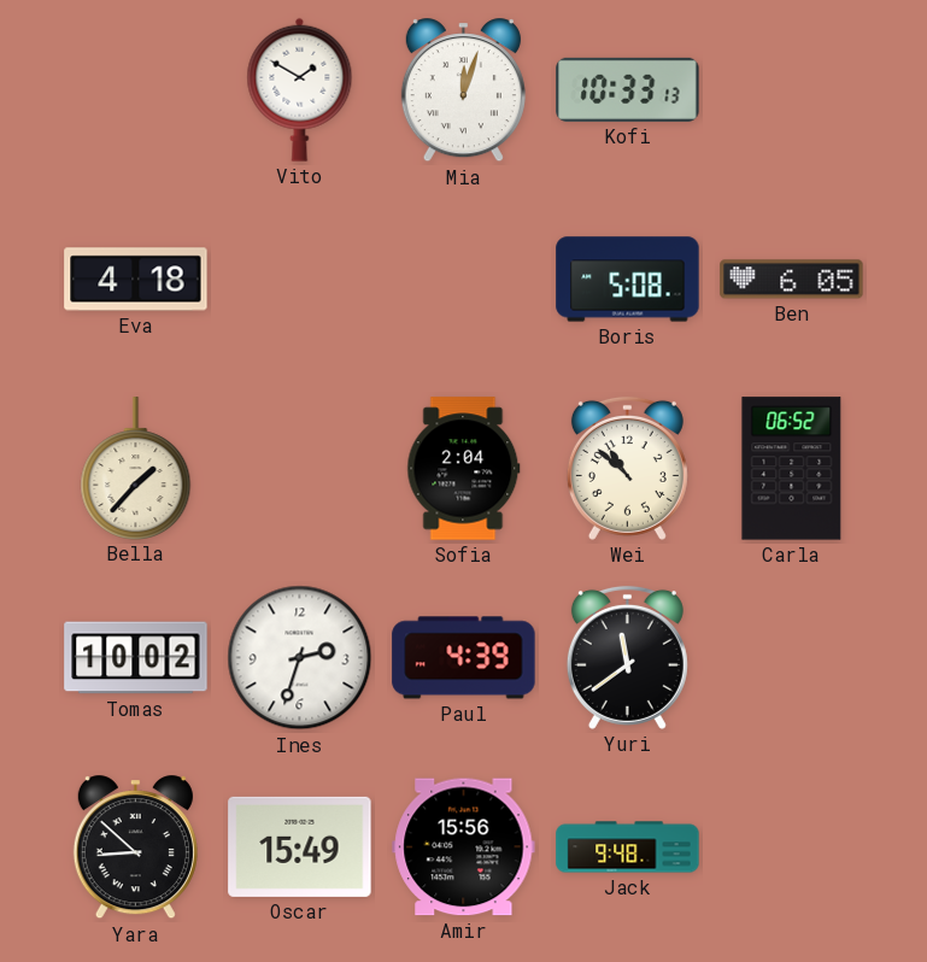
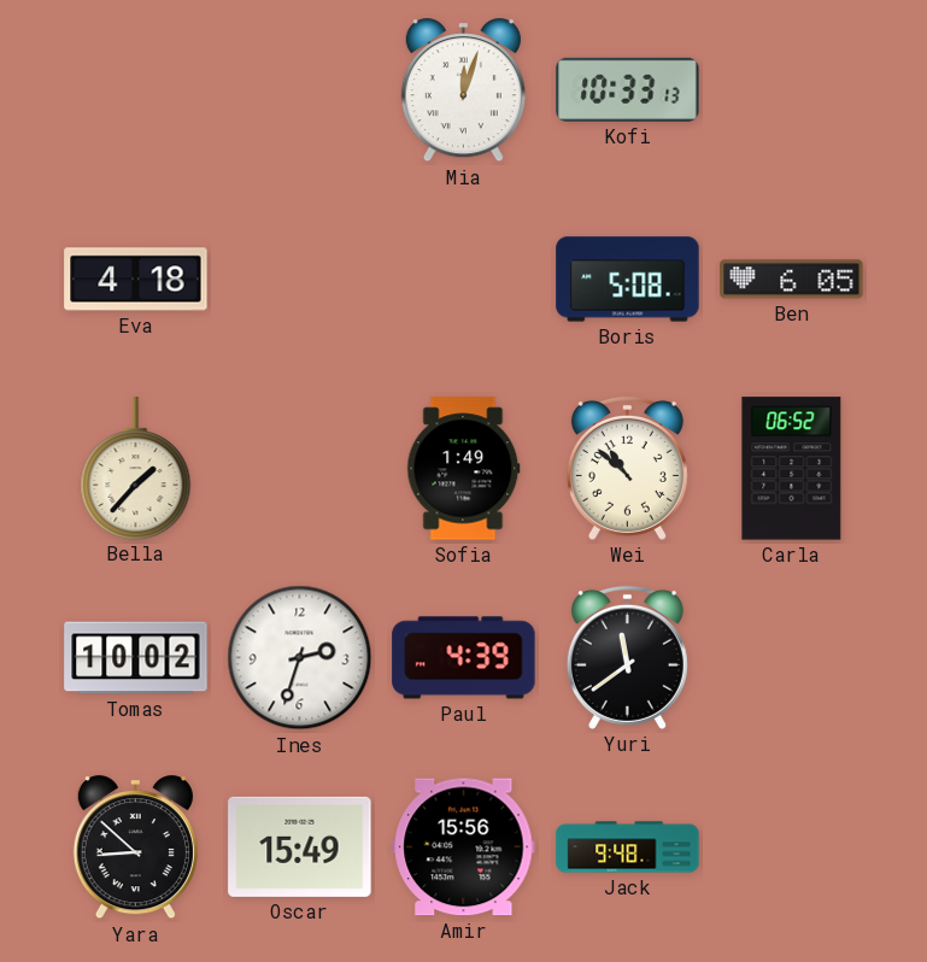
Vito: 1:50 -> none
Sofia: 2:04 -> 1:49
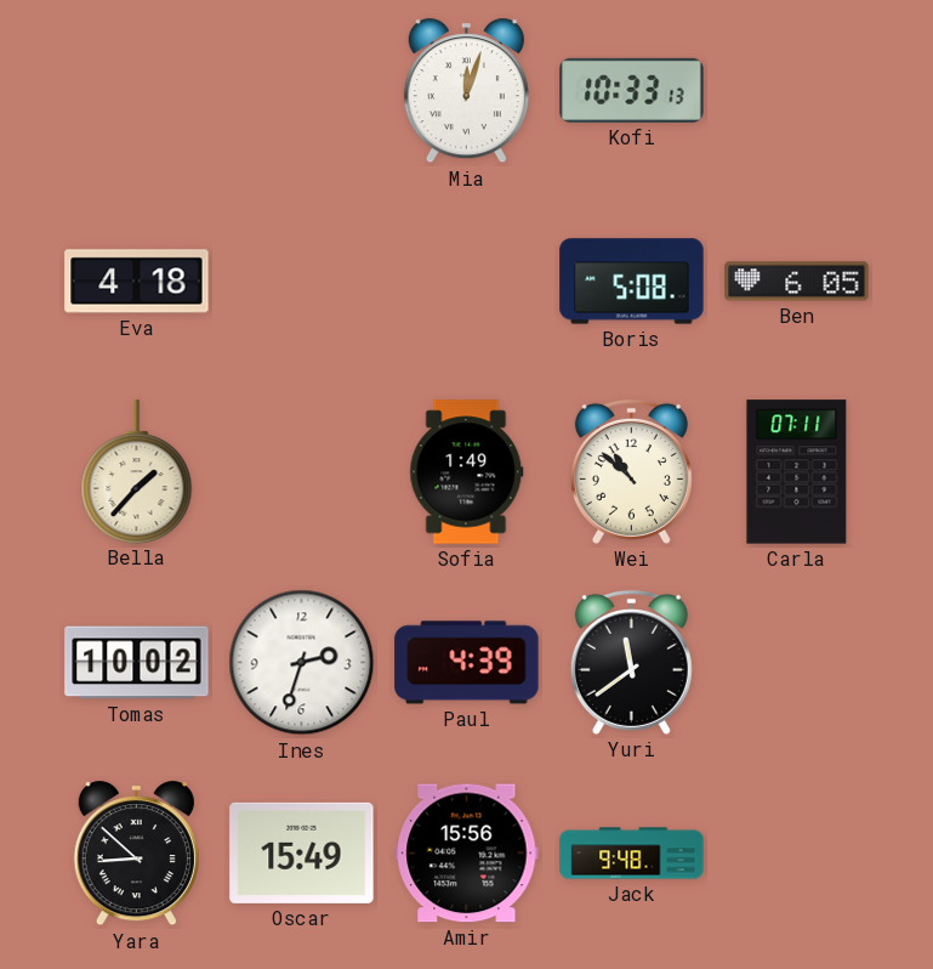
Carla: 06:52 -> 07:11
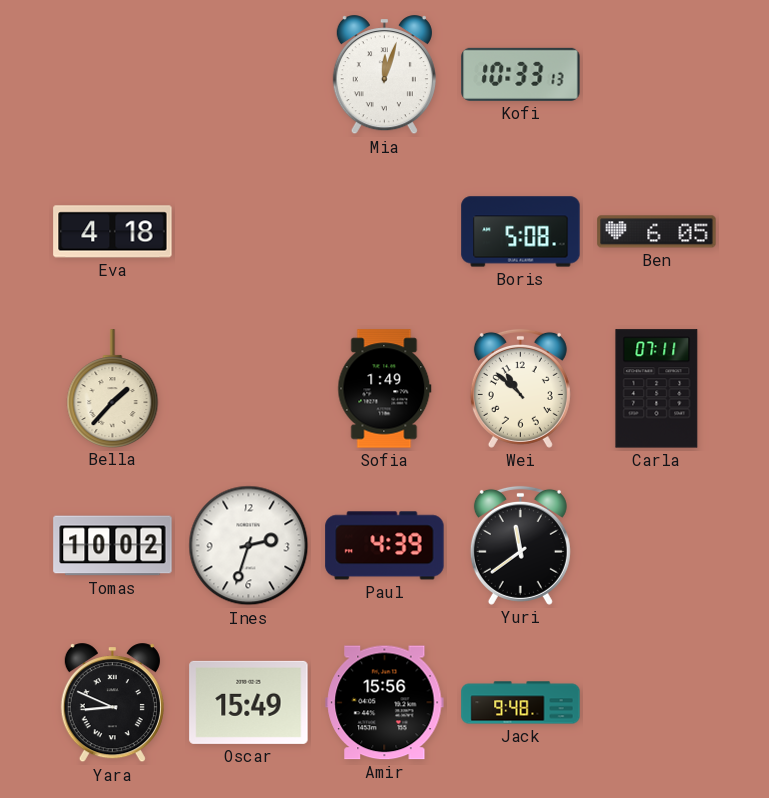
Yara: 8:52 -> 8:49
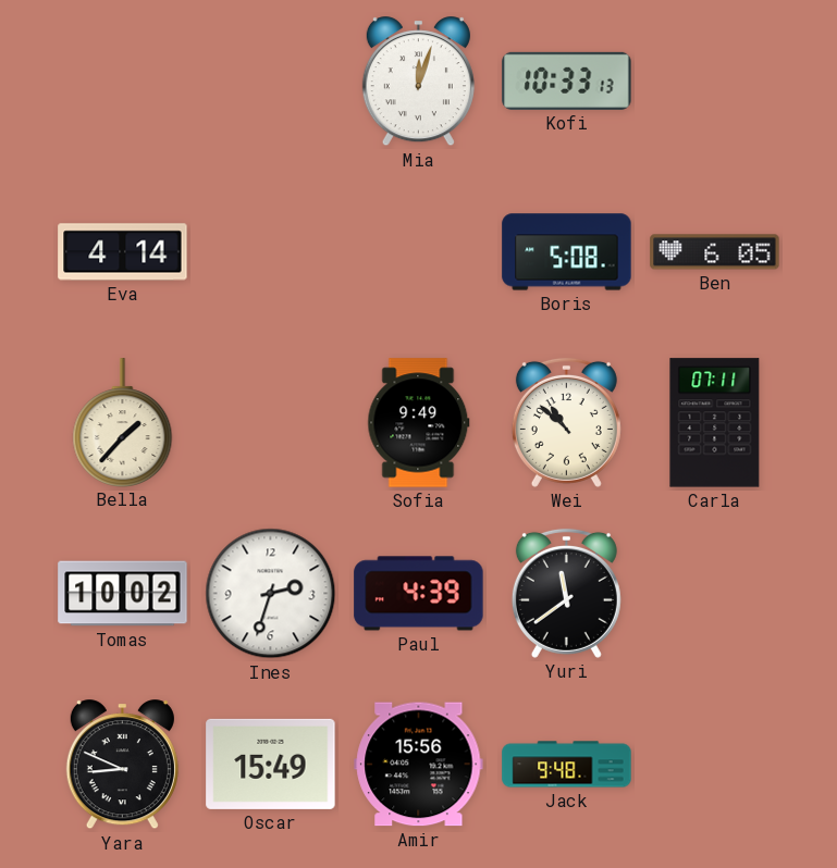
Eva: 4:18 -> 4:14
Sofia: 1:49 -> 9:49
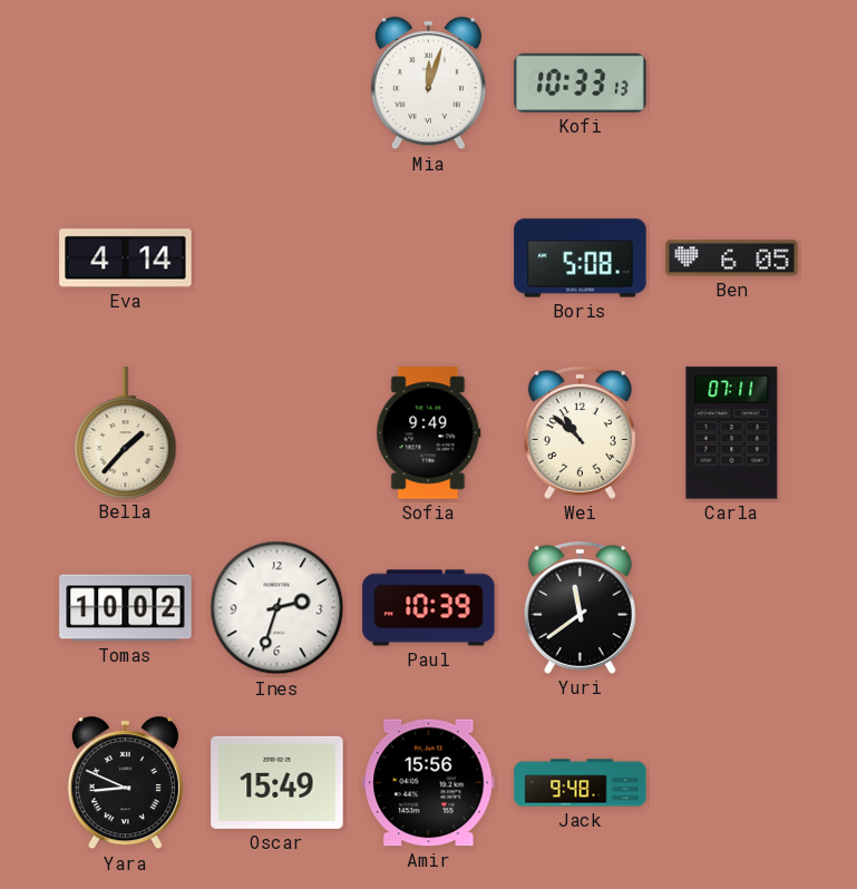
Paul: 4:39 -> 10:39
